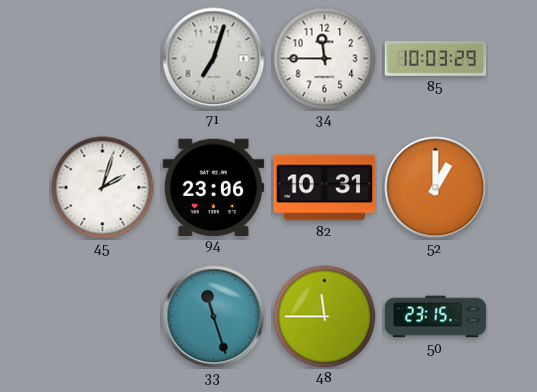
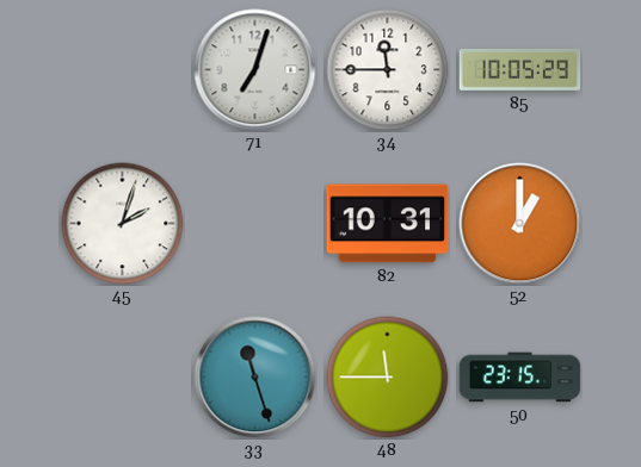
85: 10:03 -> 10:05
94: 23:06 -> none
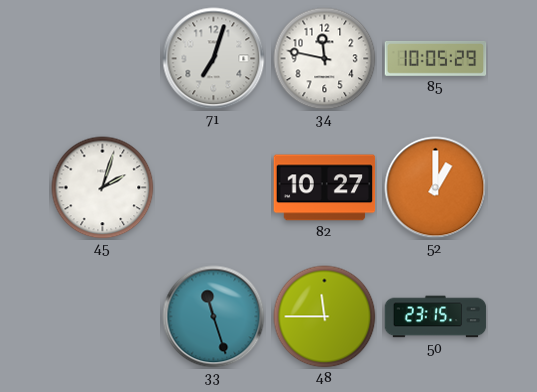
34: 11:45 -> 11:47
82: 10:31 -> 10:27
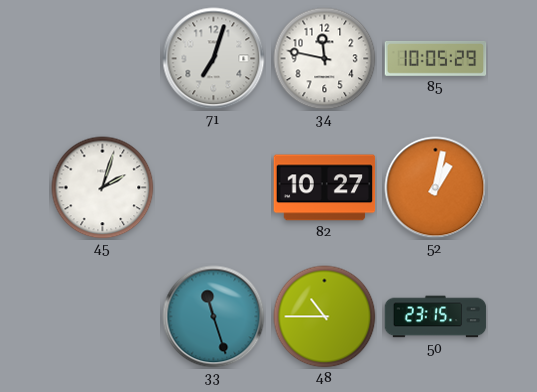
52: 1:00 -> 1:02
48: 11:45 -> 10:45
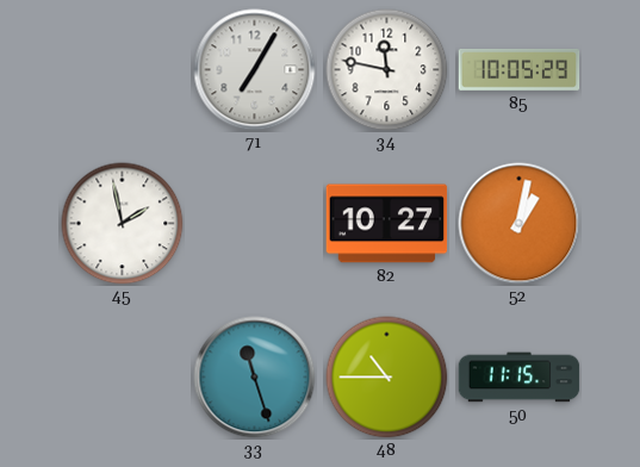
71: 7:03 -> 7:05
45: 2:03 -> 1:58
50: 23:15 -> 11:15
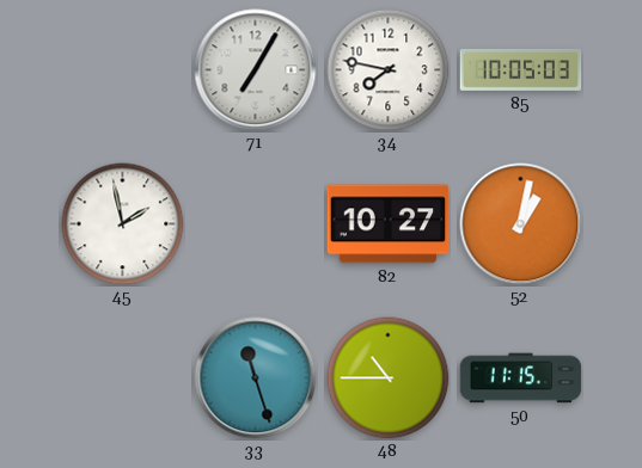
34: 11:47 -> 7:47
85: 10:05:29 -> 10:05:03
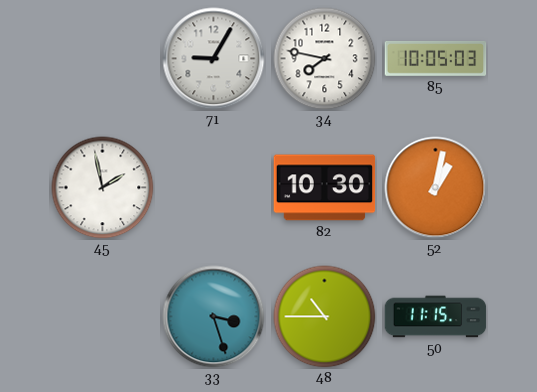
71: 7:05 -> 9:05
82: 10:27 -> 10:30
33: 11:27 -> 3:27
